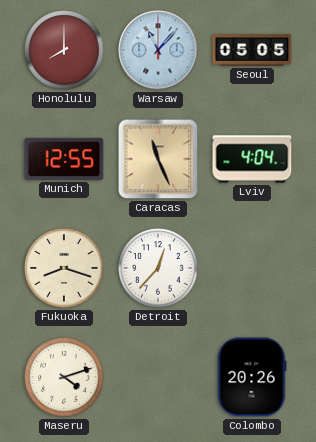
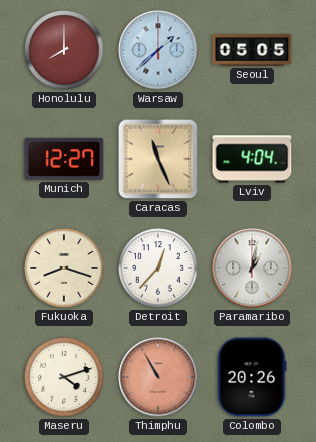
Warsaw: 11:07 -> 1:38
Munich: 12:55 -> 12:27
Paramaribo: none -> 1:02
Thimphu: none -> 10:55
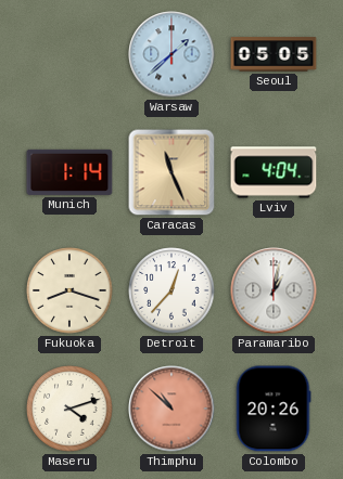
Honolulu: 8:00 -> none
Munich: 12:27 -> 1:14
Thimphu: 10:55 -> 10:52
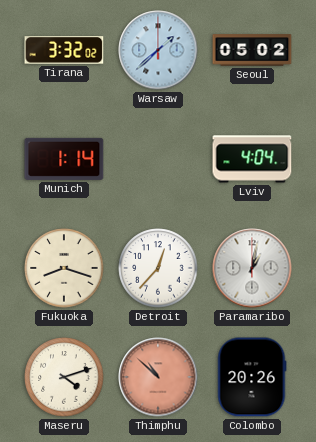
Tirana: none -> 3:32
Seoul: 05:05 -> 05:02
Caracas: 11:26 -> none
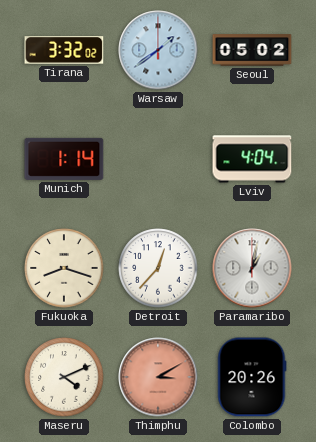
Warsaw: 1:38 -> 1:39
Maseru: 4:12 -> 4:11
Thimphu: 10:52 -> 3:10
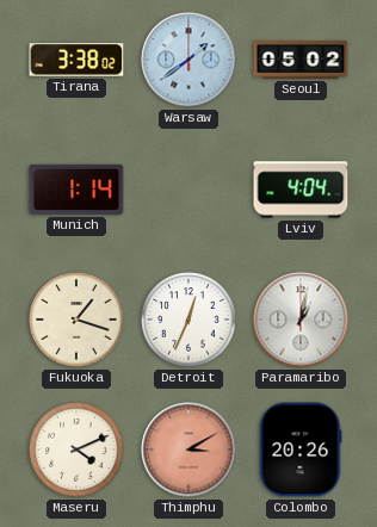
Tirana: 3:32 -> 3:38
Fukuoka: 8:18 -> 1:18
Detroit: 12:37 -> 12:34
